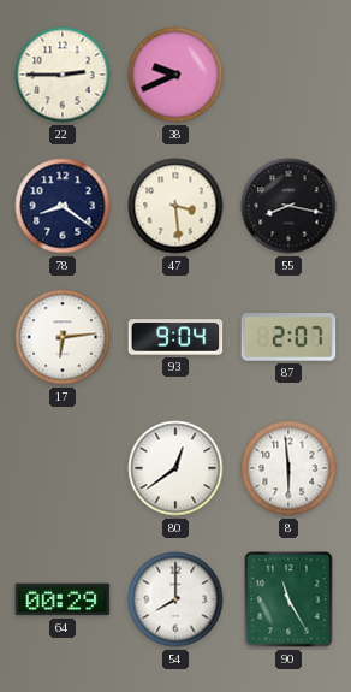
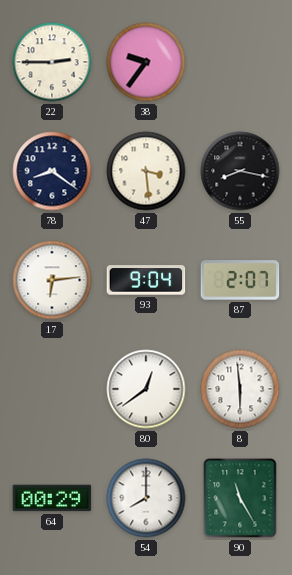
38: 9:41 -> 9:36
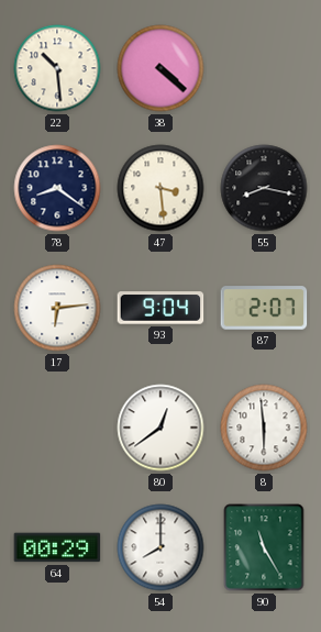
22: 2:45 -> 10:29
38: 9:36 -> 4:22
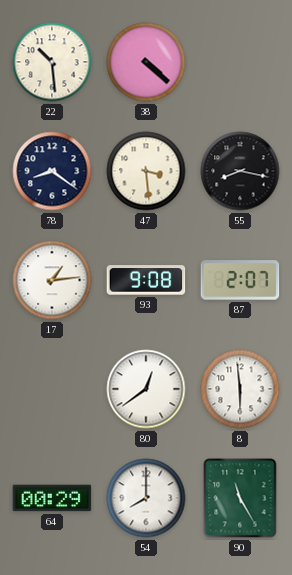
17: 6:14 -> 1:14
93: 9:04 -> 9:08
